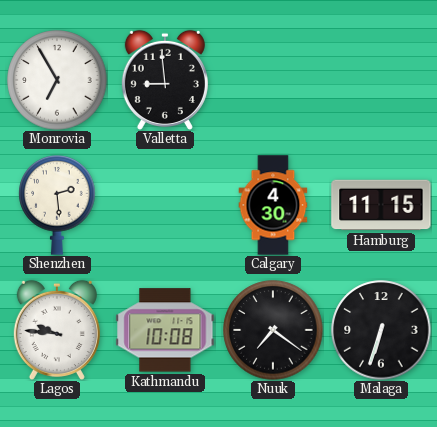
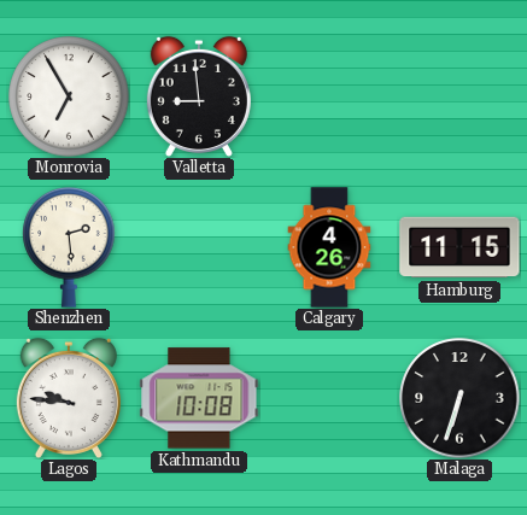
Calgary: 4:30 -> 4:26
Nuuk: 7:21 -> none
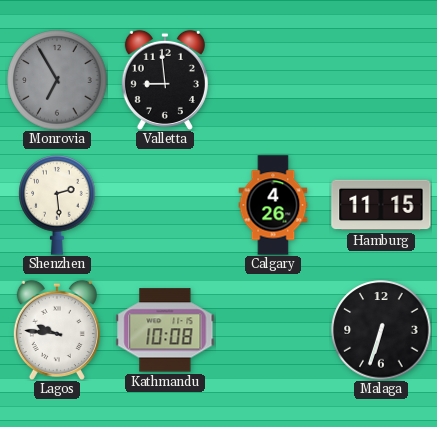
Monrovia dial: white -> grey
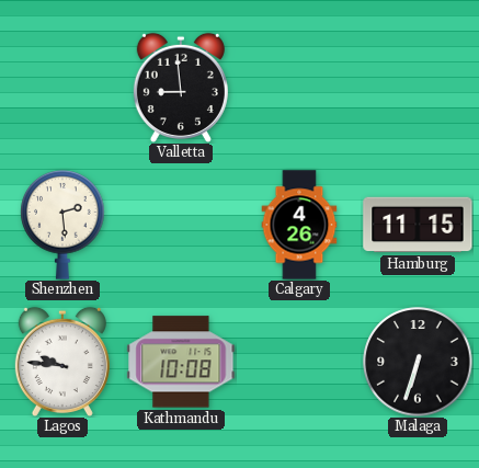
Monrovia: 6:55 -> none
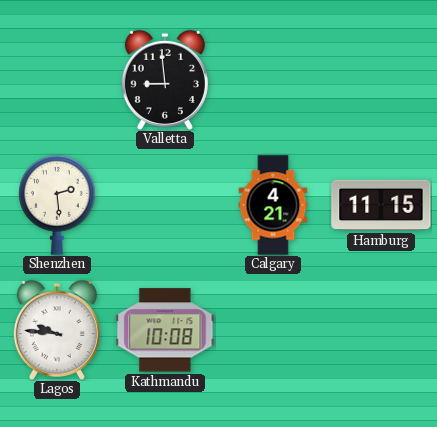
Calgary: 4:26 -> 4:21
Malaga: 6:33 -> none
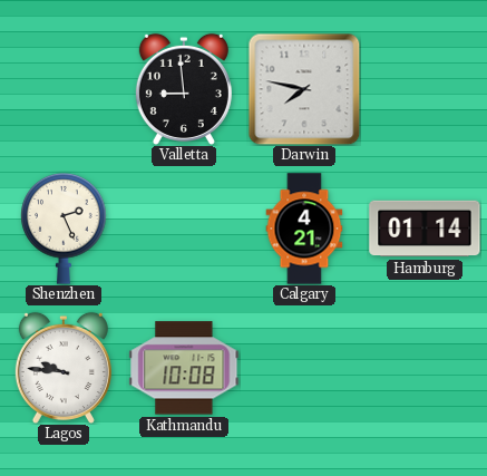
Darwin: none -> 7:47
Shenzhen: 2:29 -> 2:26
Hamburg: 11:15 -> 01:14
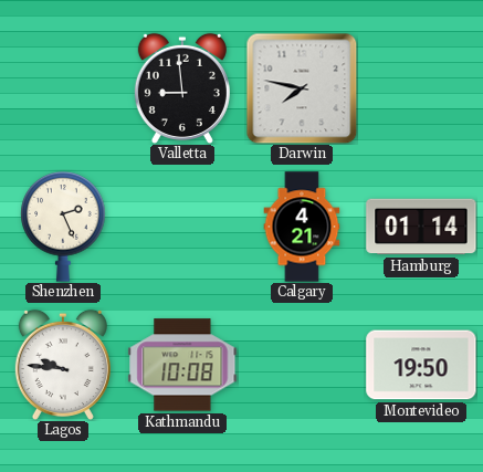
Montevideo: none -> 19:50
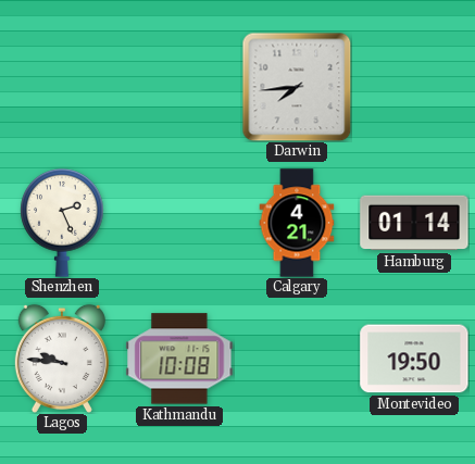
Valletta: 8:59 -> none
Darwin: 7:47 -> 7:44
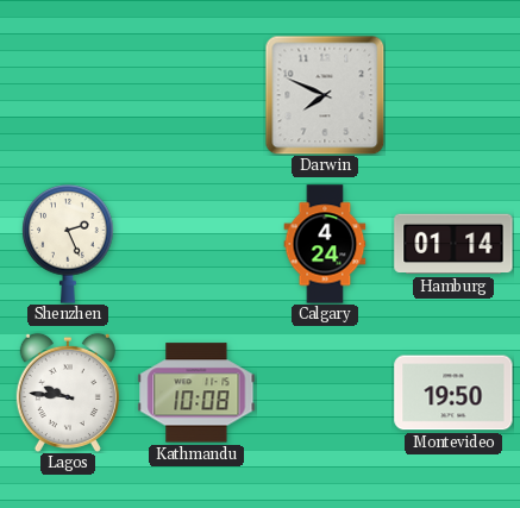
Darwin: 7:44 -> 7:49
Calgary: 4:21 -> 4:24
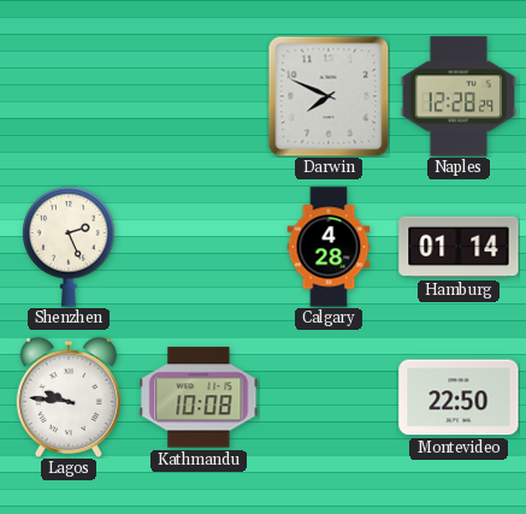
Naples: none -> 12:28
Calgary: 4:24 -> 4:28
Montevideo: 19:50 -> 22:50
